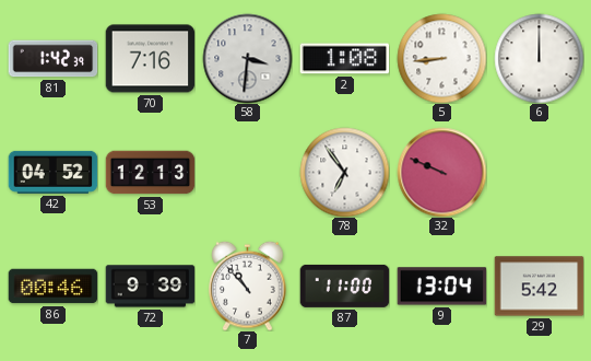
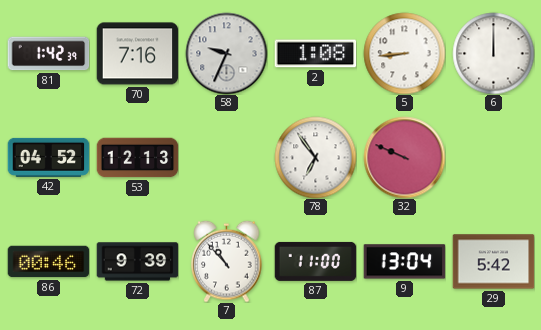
58: 3:31 -> 9:34
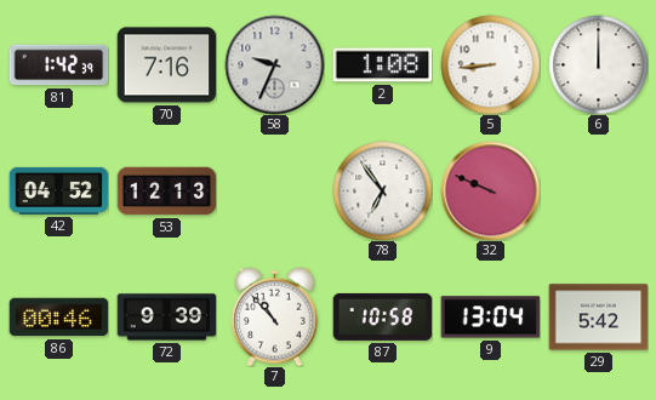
87: 11:00 -> 10:58
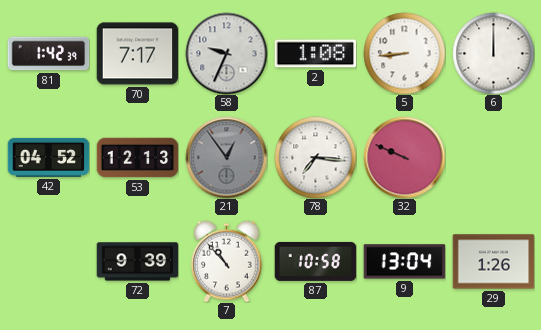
70: 7:16 -> 7:17
21: none -> 12:54
78: 6:54 -> 7:16
86: 00:46 -> none
29: 5:42 -> 1:26
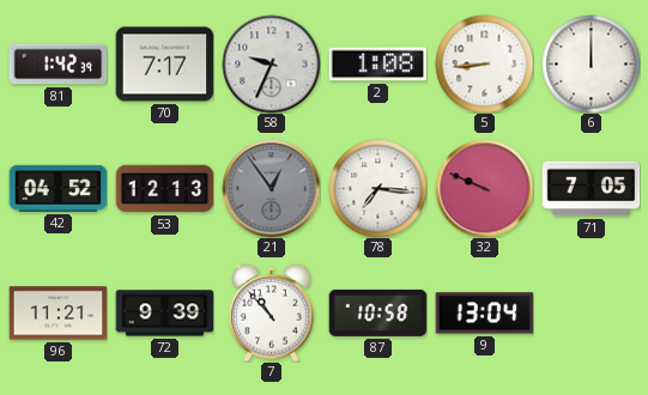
71: none -> 7:05
96: none -> 11:21
29: 1:26 -> none
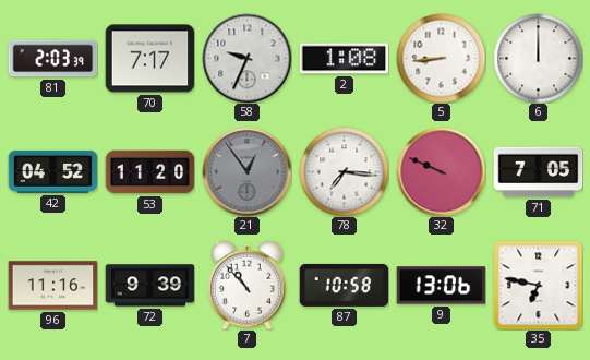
81: 1:42 -> 2:03
53: 12:13 -> 11:20
96: 11:21 -> 11:16
9: 13:04 -> 13:06
35: none -> 6:47
